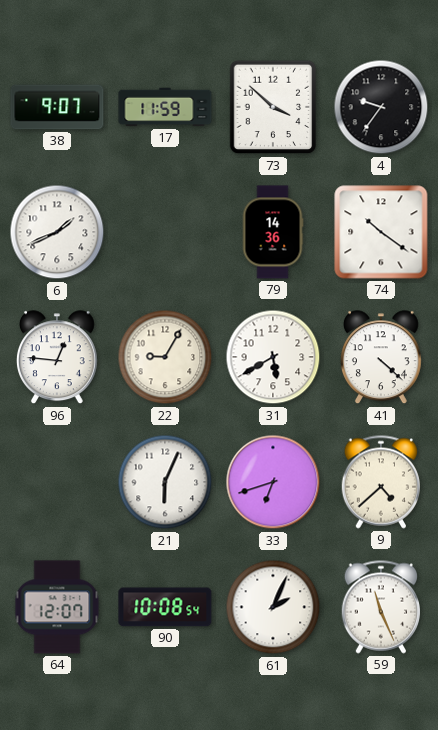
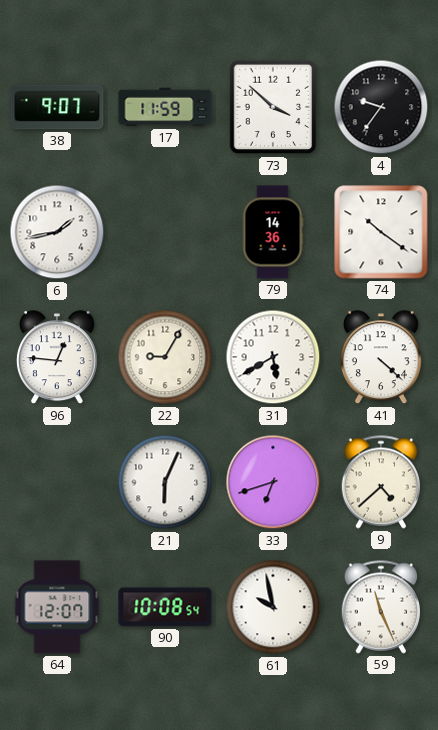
6: 1:41 -> 1:43
61: 2:04 -> 9:58
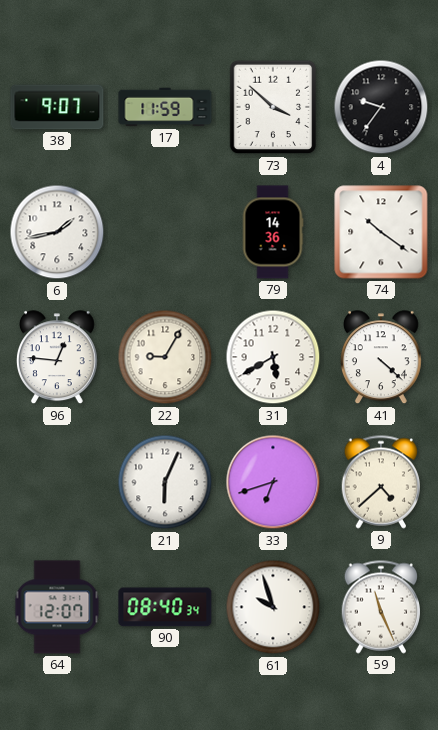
90: 10:08 -> 08:40
61: 9:58 -> 9:57
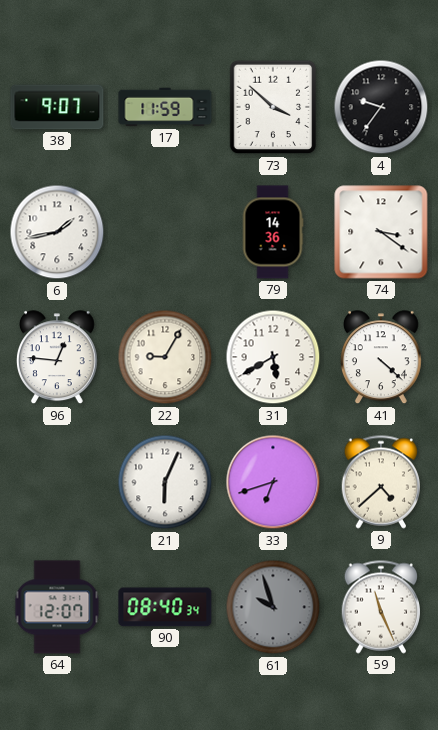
74: 10:21 -> 3:21
61 dial: white -> grey
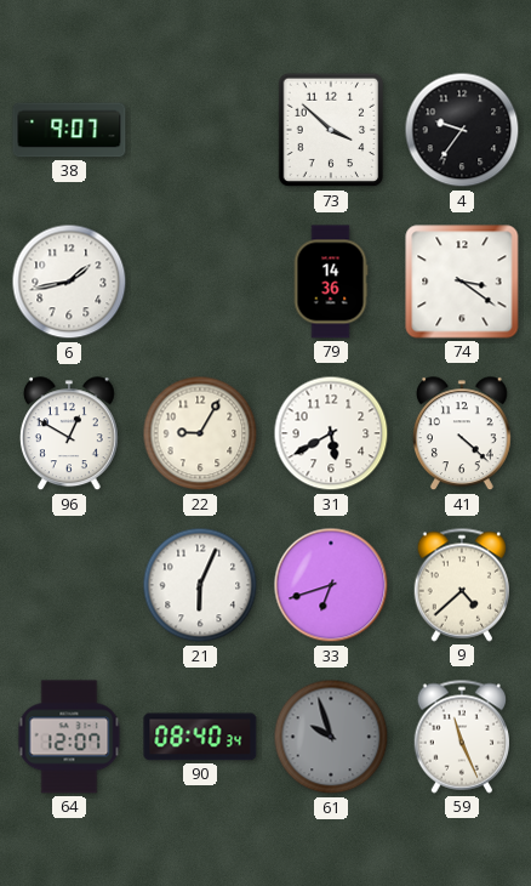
17: 11:59 -> none
96: 12:46 -> 12:50
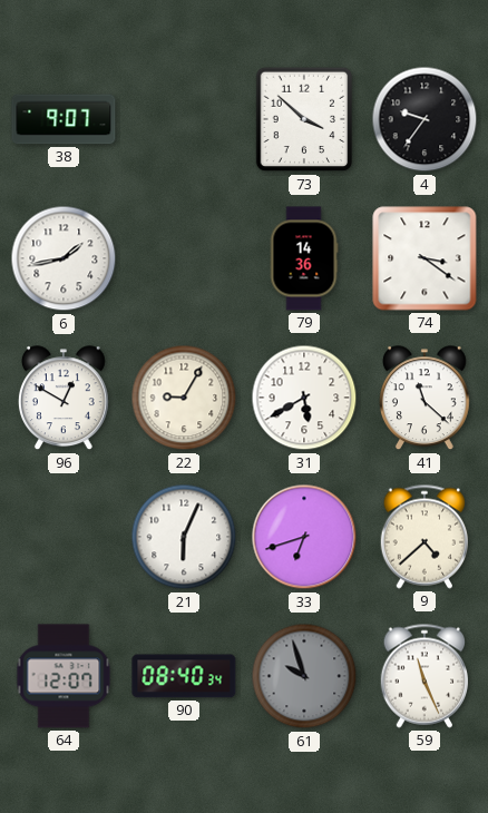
41: 4:22 -> 11:22
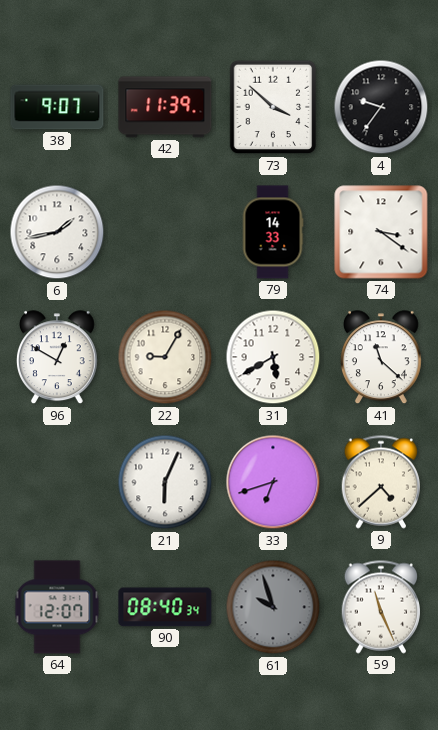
42: none -> 11:39
79: 14:36 -> 14:33
